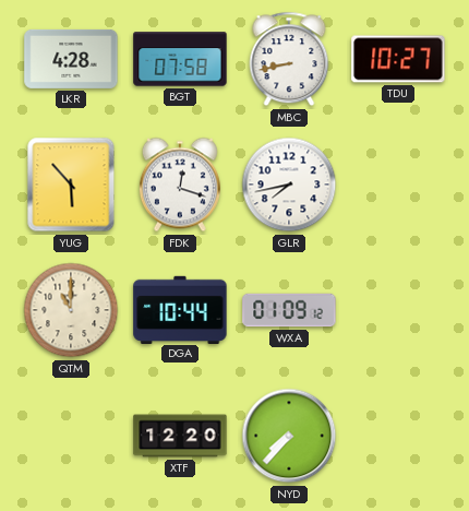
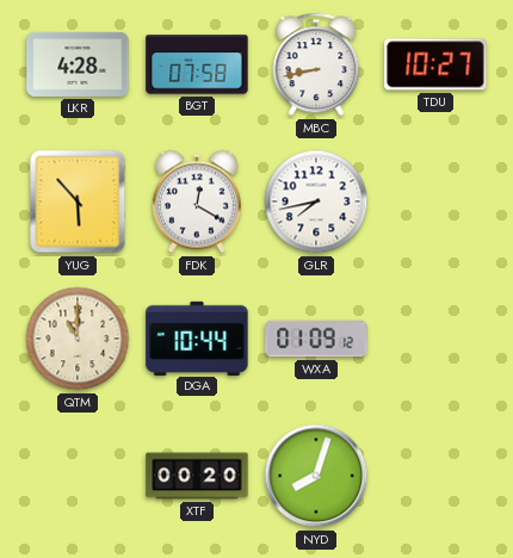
FDK: 12:18 -> 12:20
XTF: 12:20 -> 00:20
NYD: 7:37 -> 8:03
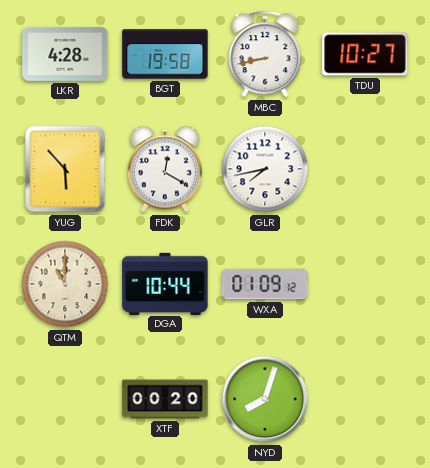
BGT: 07:58 -> 19:58
